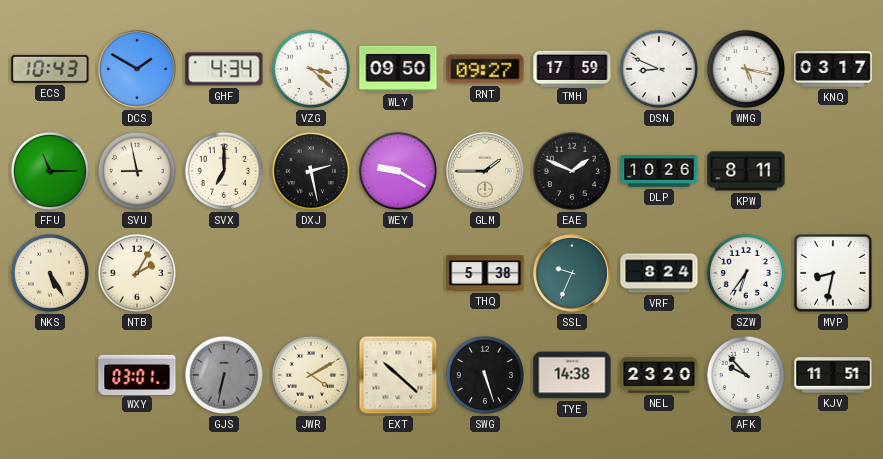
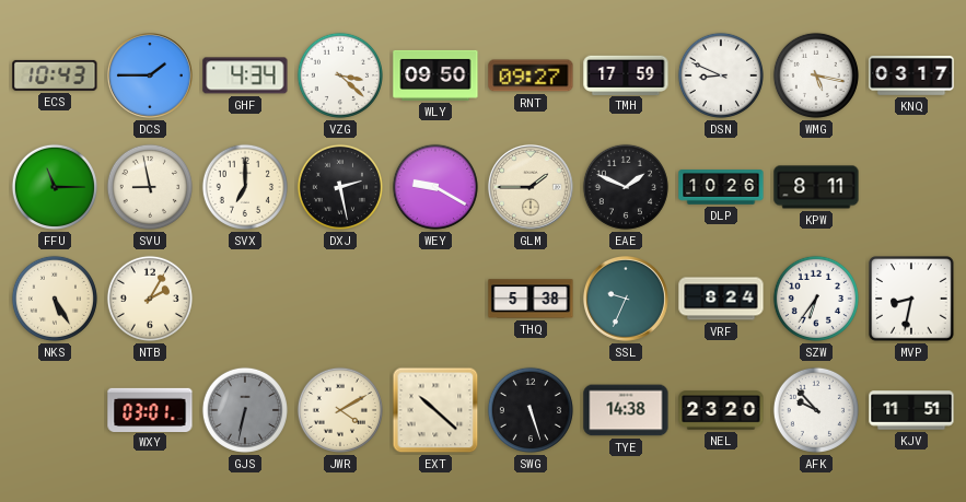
DCS: 1:50 -> 1:45
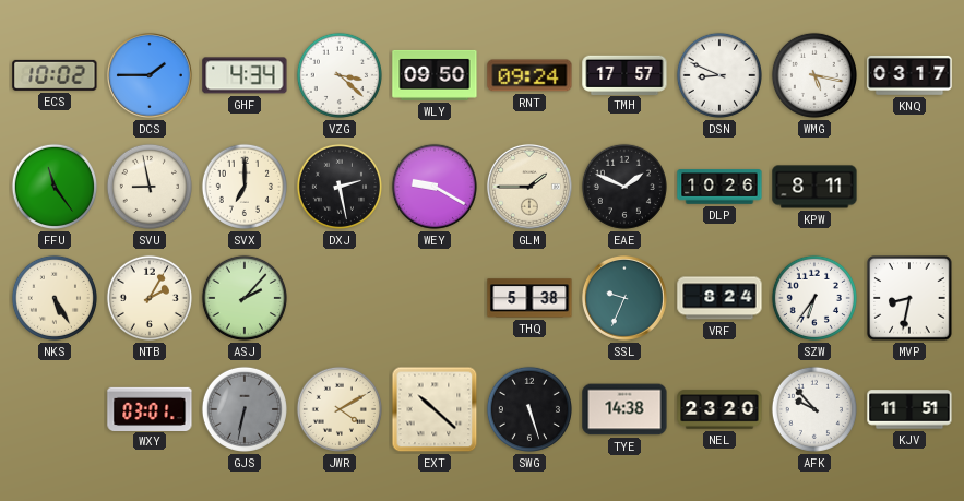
ECS: 10:43 -> 10:02
RNT: 09:27 -> 09:24
TMH: 17:59 -> 17:57
FFU: 11:15 -> 11:24
ASJ: none -> 2:07
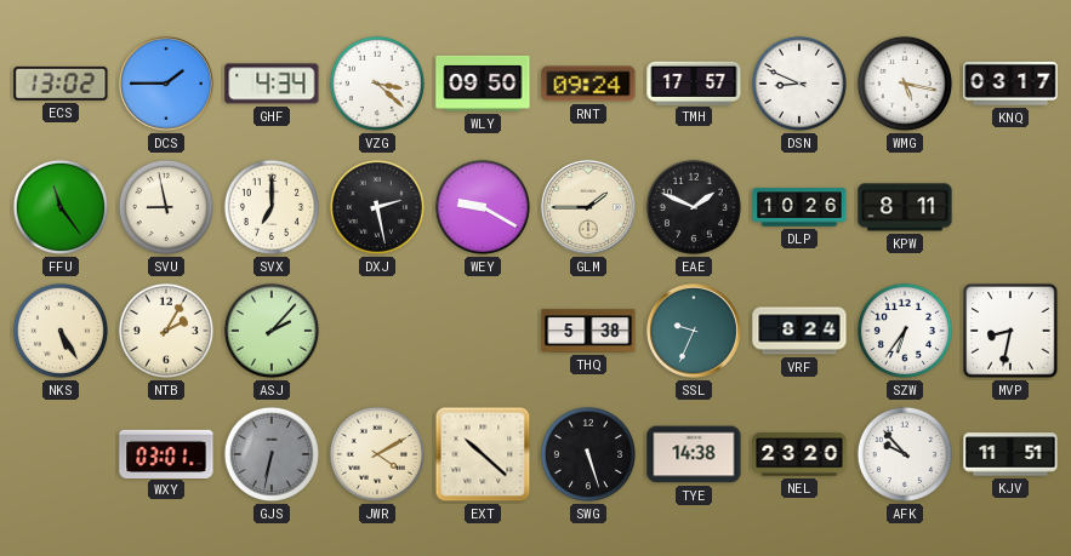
ECS: 10:02 -> 13:02
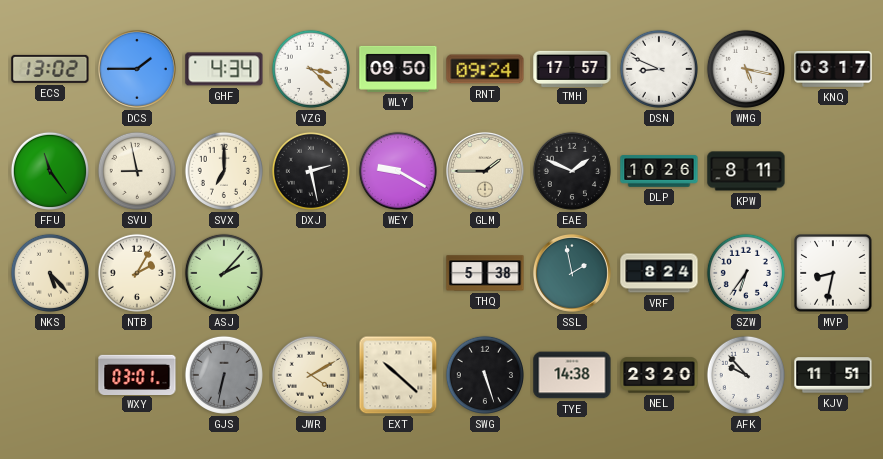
NKS: 5:25 -> 5:23
SSL: 9:34 -> 1:58
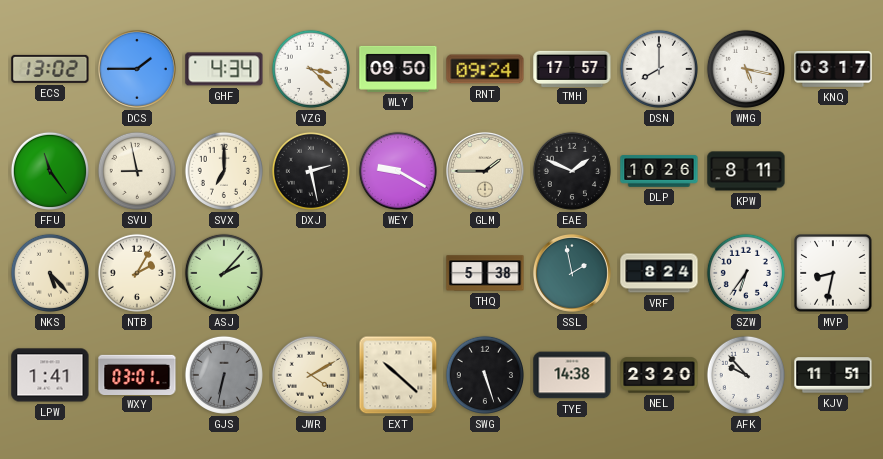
DSN: 8:49 -> 8:00
LPW: none -> 1:41
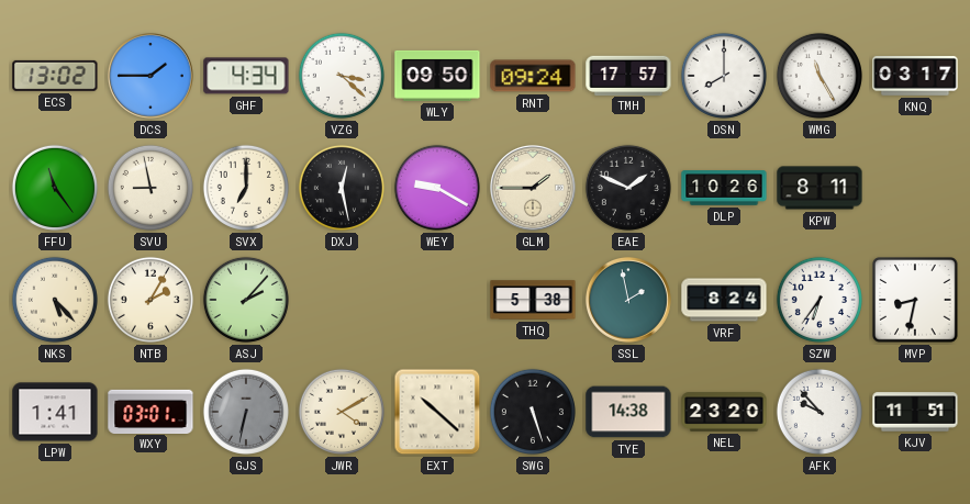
WMG: 5:17 -> 11:25
DXJ: 2:28 -> 12:28
